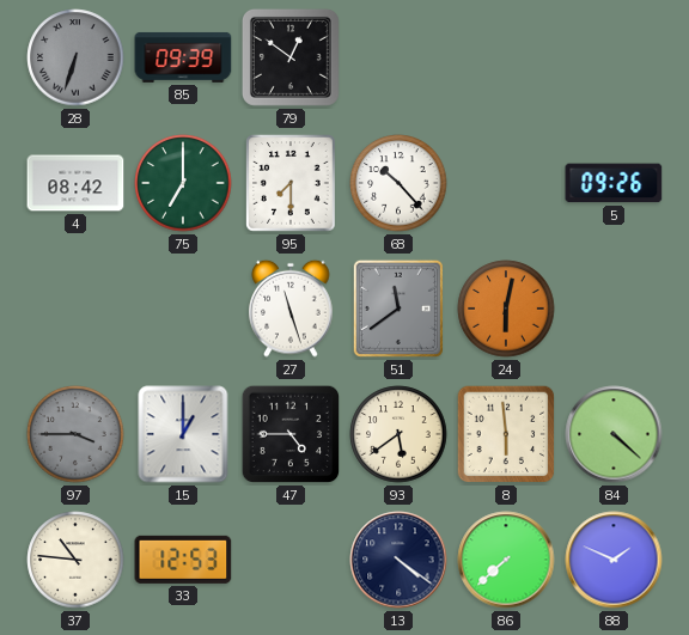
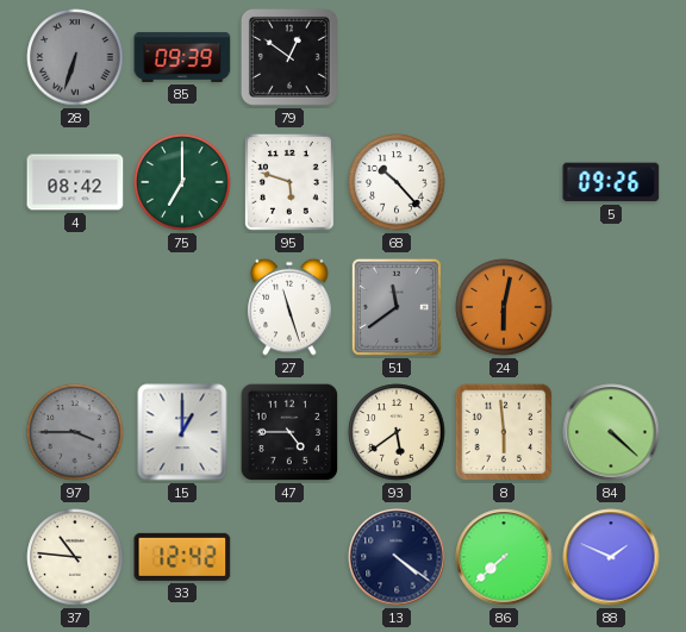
95: 7:30 -> 5:48
33: 12:53 -> 12:42
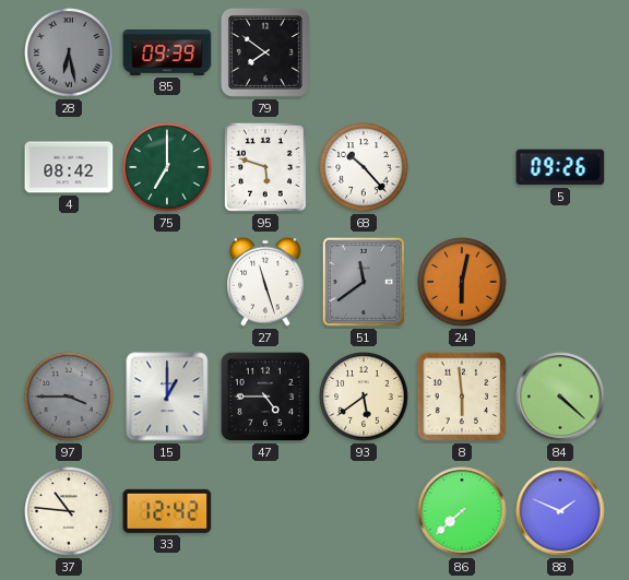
28: 6:33 -> 6:28
79: 12:51 -> 7:51
13: 4:21 -> none
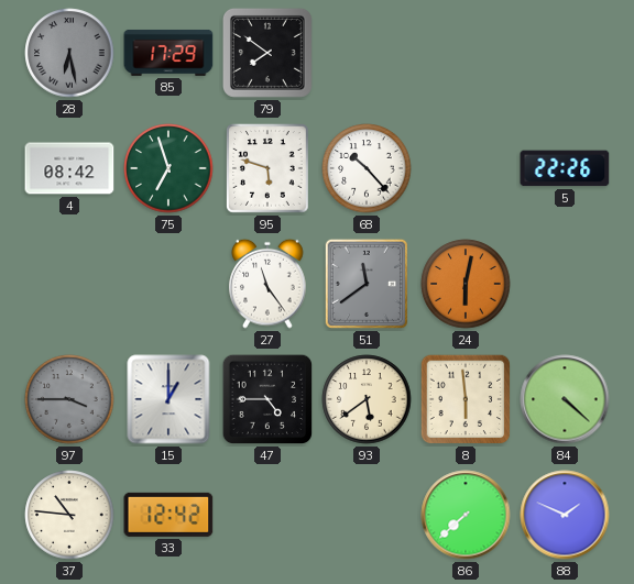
85: 09:39 -> 17:29
75: 7:00 -> 6:57
5: 09:26 -> 22:26
27: 11:27 -> 11:24
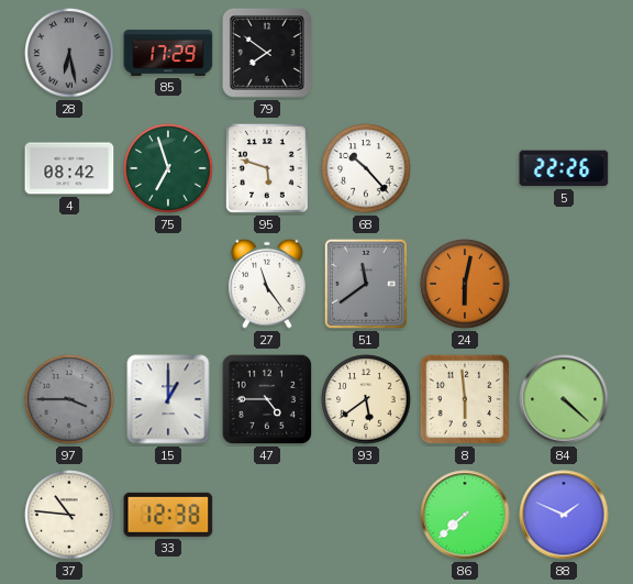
33: 12:42 -> 12:38
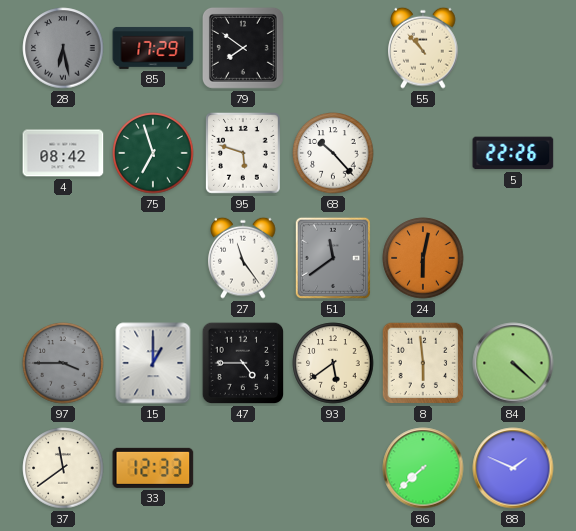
55: none -> 10:53
37: 10:46 -> 11:39
33: 12:38 -> 12:33
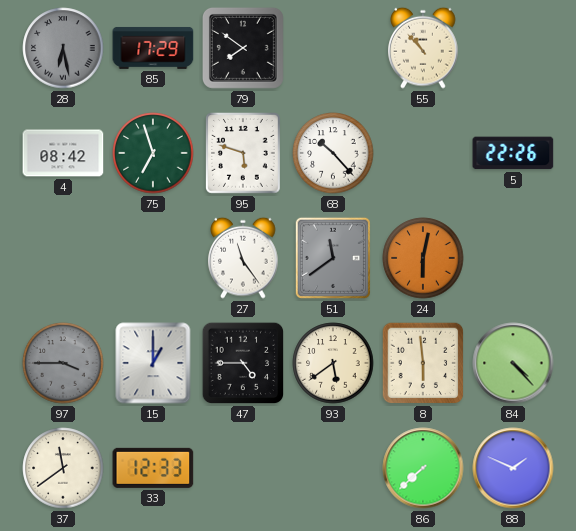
84: 4:22 -> 4:23
